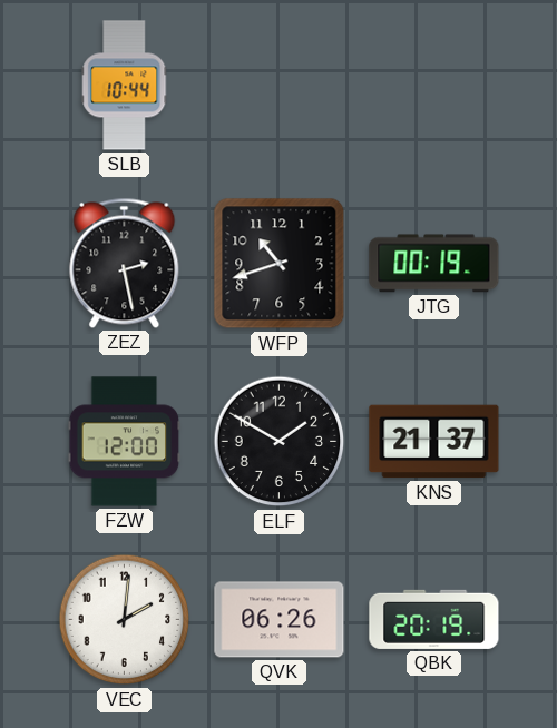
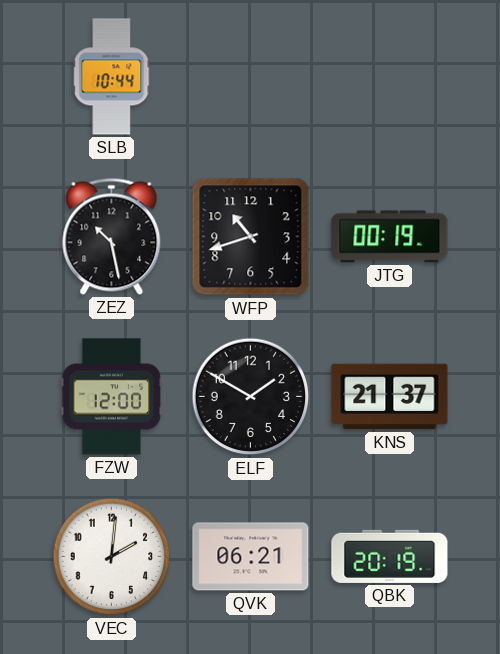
ZEZ: 2:28 -> 10:28
QVK: 06:26 -> 06:21
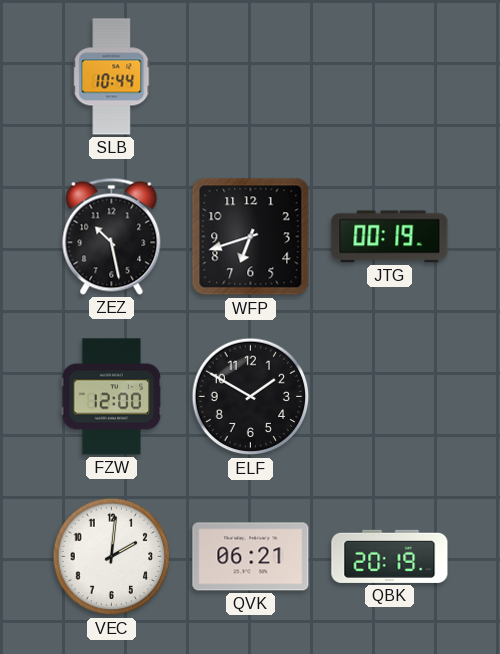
WFP: 10:42 -> 6:42
KNS: 21:37 -> none
